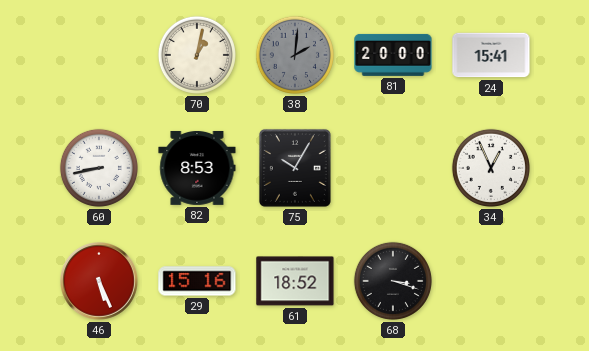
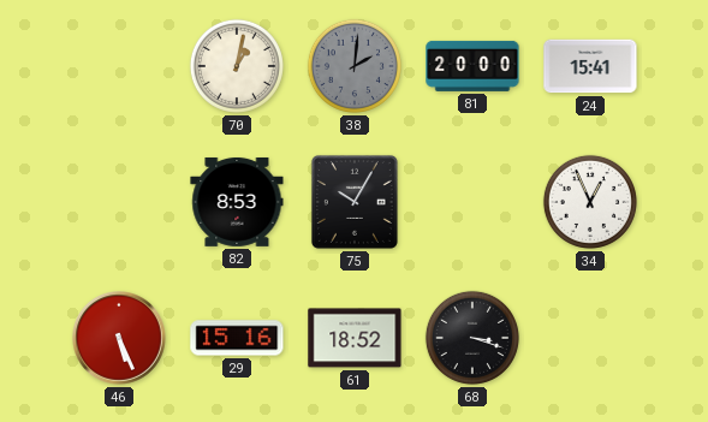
60: 8:43 -> none
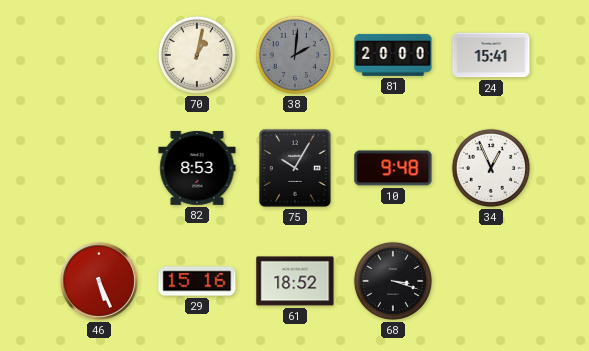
10: none -> 9:48
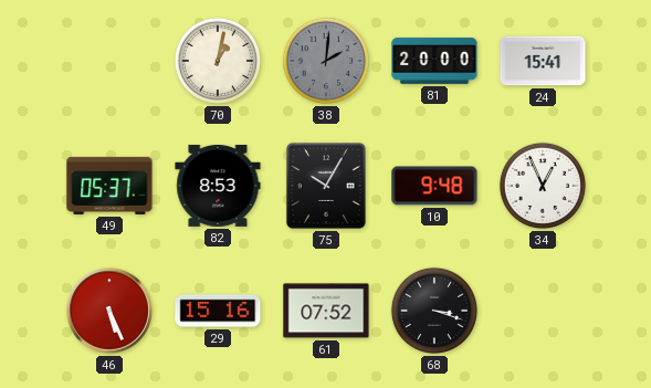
49: none -> 05:37
61: 18:52 -> 07:52
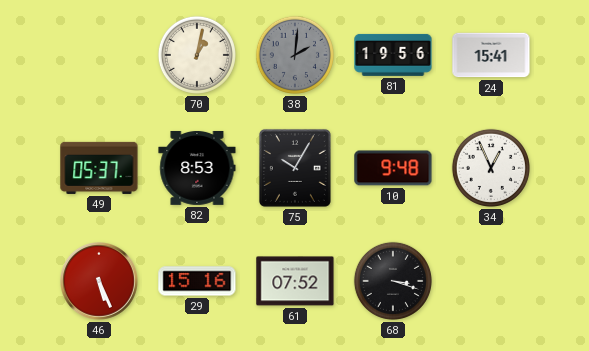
81: 20:00 -> 19:56
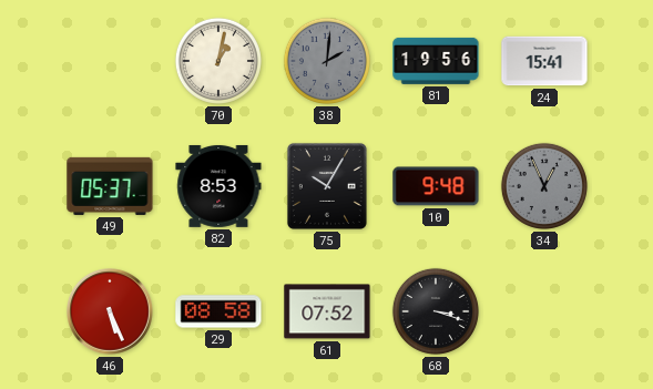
34 dial: white -> grey
29: 15:16 -> 08:58
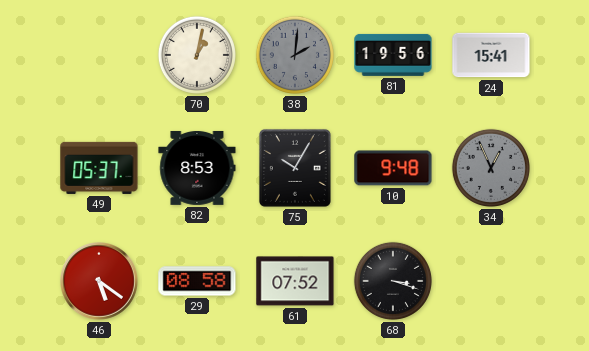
46: 5:26 -> 5:21
